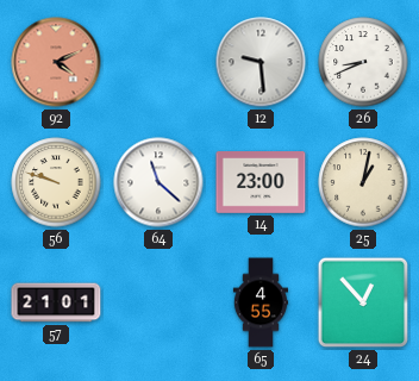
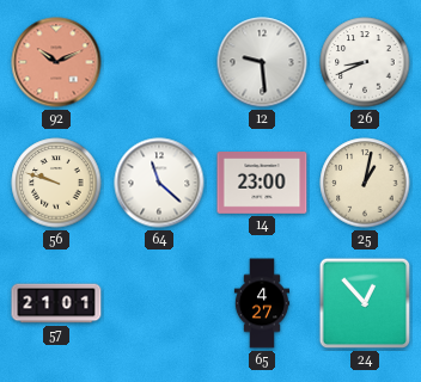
92: 4:11 -> 10:11
65: 4:55 -> 4:27
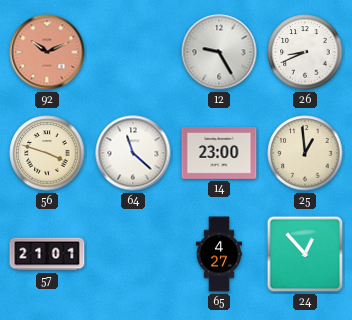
12: 9:29 -> 9:25
56: 9:48 -> 3:48
25: 1:02 -> 12:59
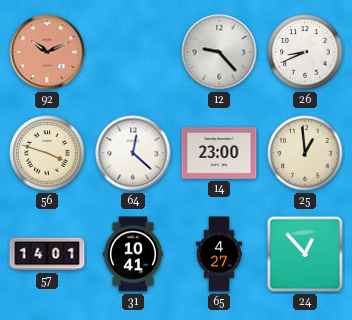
12: 9:25 -> 9:23
64: 11:22 -> 12:22
57: 21:01 -> 14:01
31: none -> 10:41
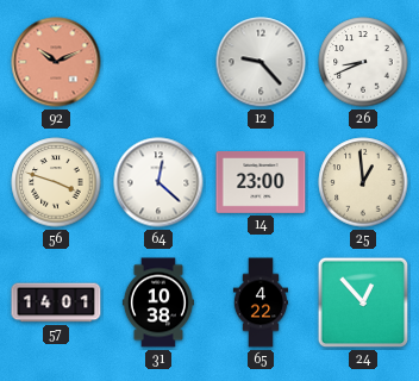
31: 10:41 -> 10:38
65: 4:27 -> 4:22
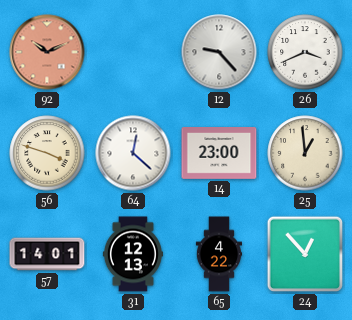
26: 8:41 -> 3:41
31: 10:38 -> 12:13
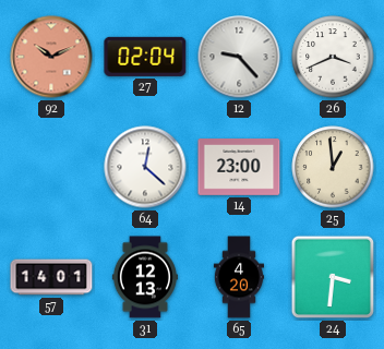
27: none -> 02:04
56: 3:48 -> none
65: 4:22 -> 4:20
24: 12:53 -> 3:31
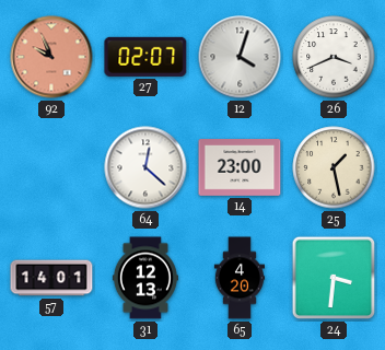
92: 10:11 -> 9:56
27: 02:04 -> 02:07
12: 9:23 -> 4:03
25: 12:59 -> 1:28
